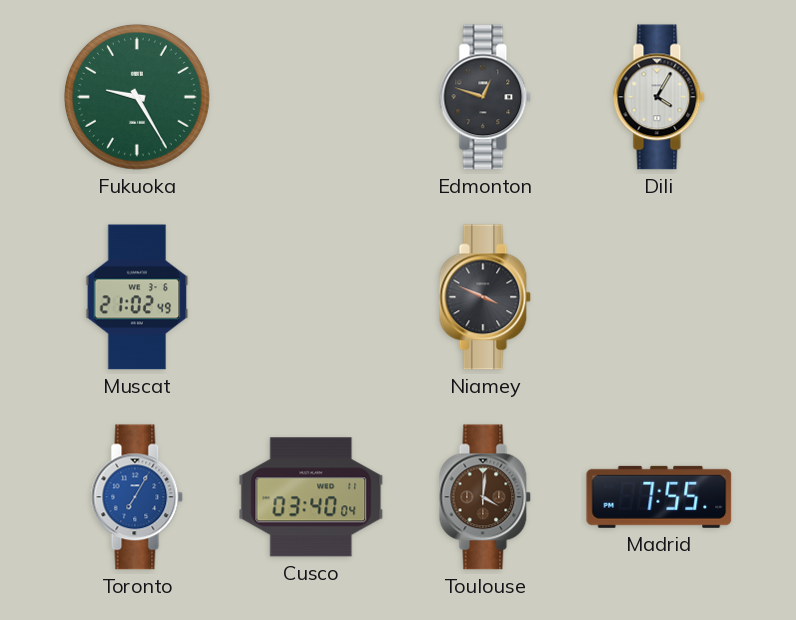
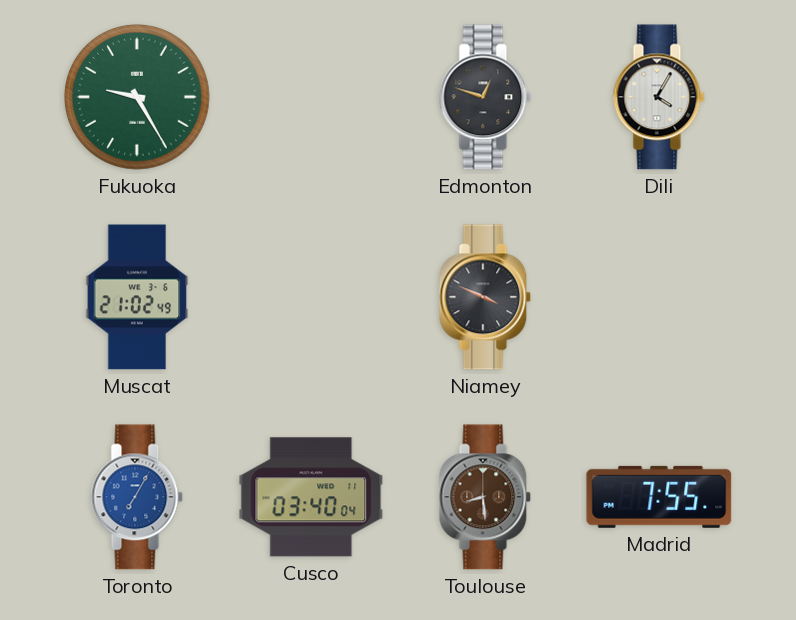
Toulouse: 4:01 -> 8:29
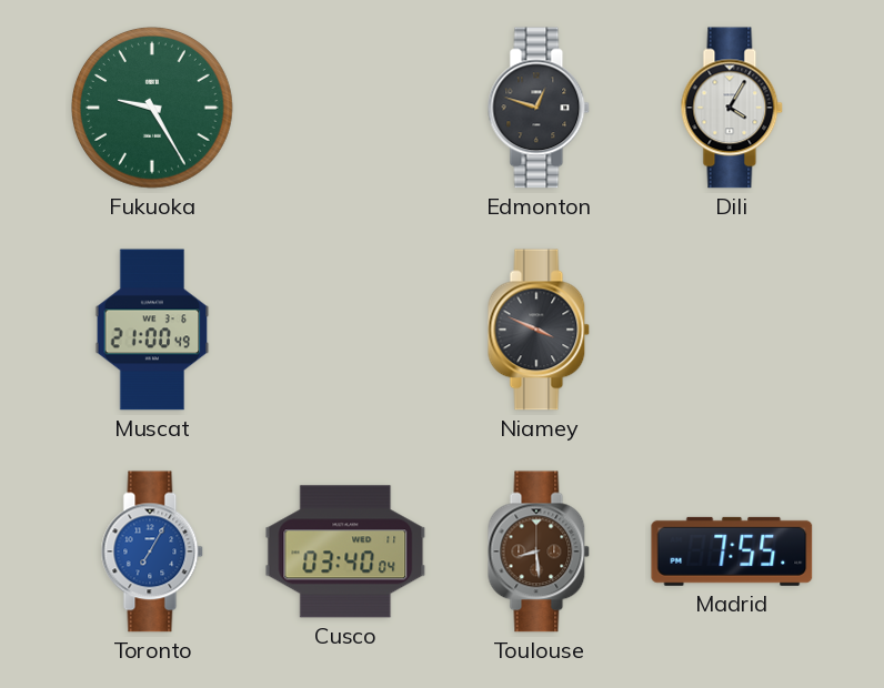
Muscat: 21:02 -> 21:00
